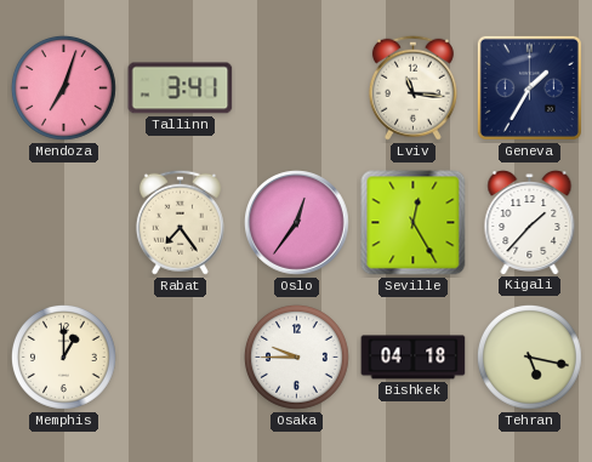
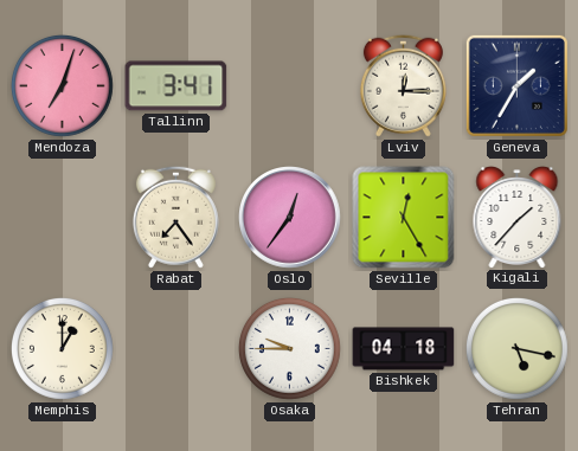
Lviv: 11:16 -> 12:15
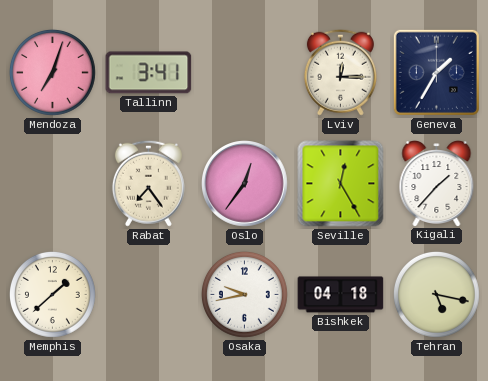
Memphis: 1:00 -> 1:38
Osaka: 9:45 -> 9:43
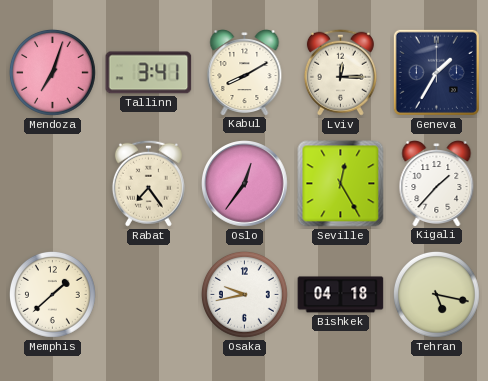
Kabul: none -> 8:10
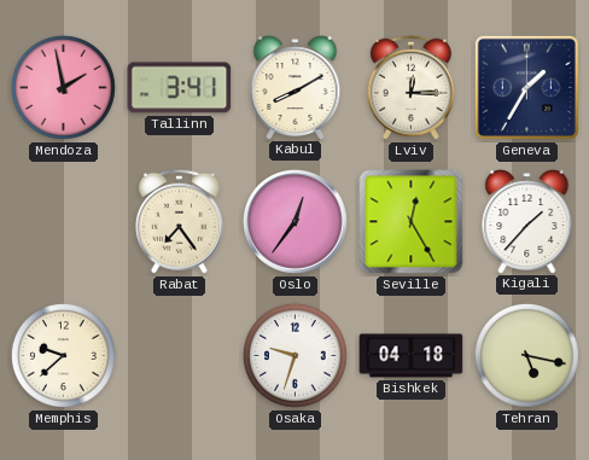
Mendoza: 7:03 -> 1:58
Memphis: 1:38 -> 9:38
Osaka: 9:43 -> 9:33
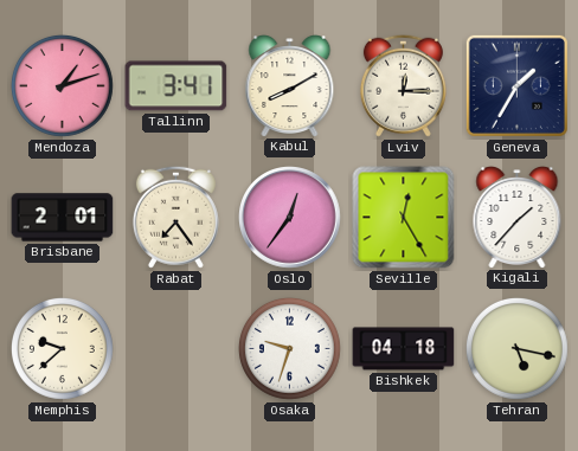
Mendoza: 1:58 -> 1:12
Brisbane: none -> 2:01
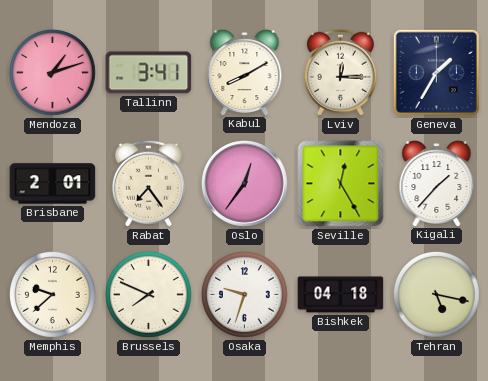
Brussels: none -> 7:49
